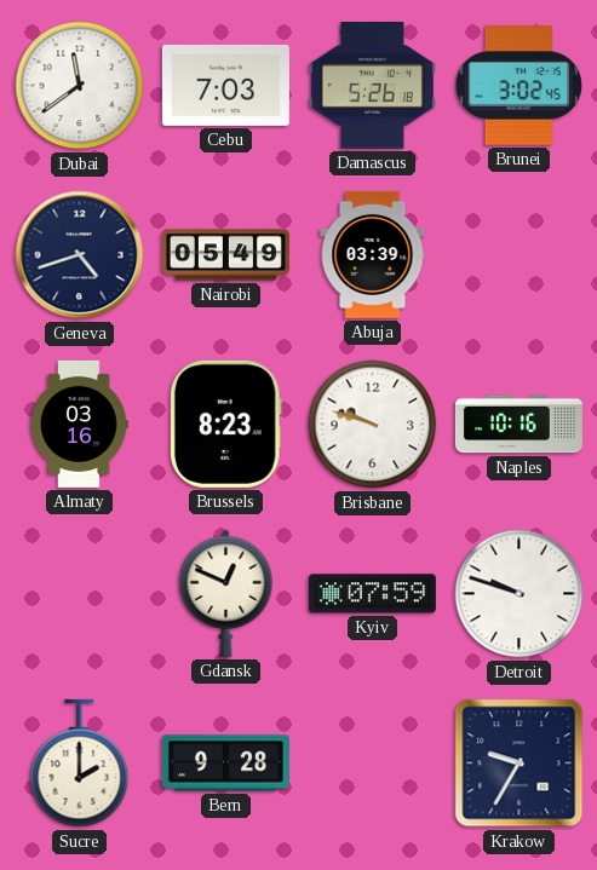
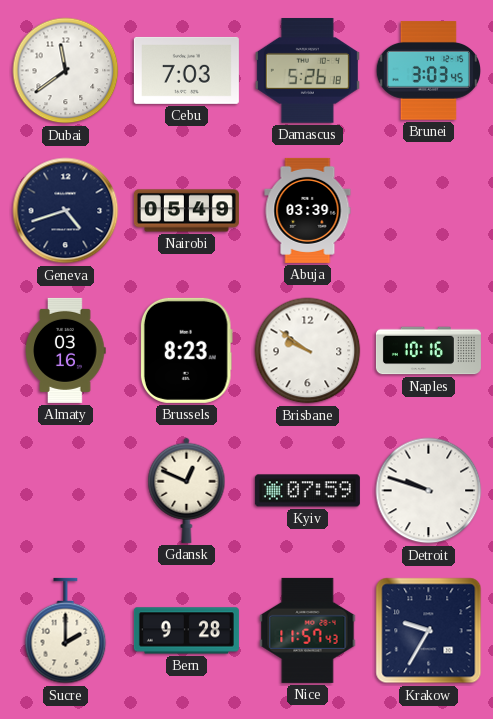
Brunei: 3:02 -> 3:03
Brisbane: 9:48 -> 9:51
Nice: none -> 11:57
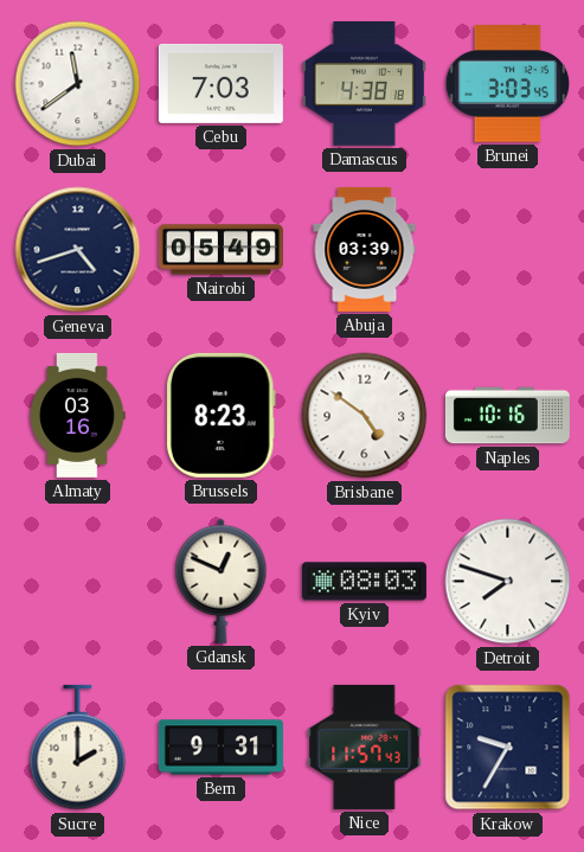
Damascus: 5:26 -> 4:38
Brisbane: 9:51 -> 4:51
Kyiv: 07:59 -> 08:03
Detroit: 9:48 -> 7:48
Bern: 9:28 -> 9:31
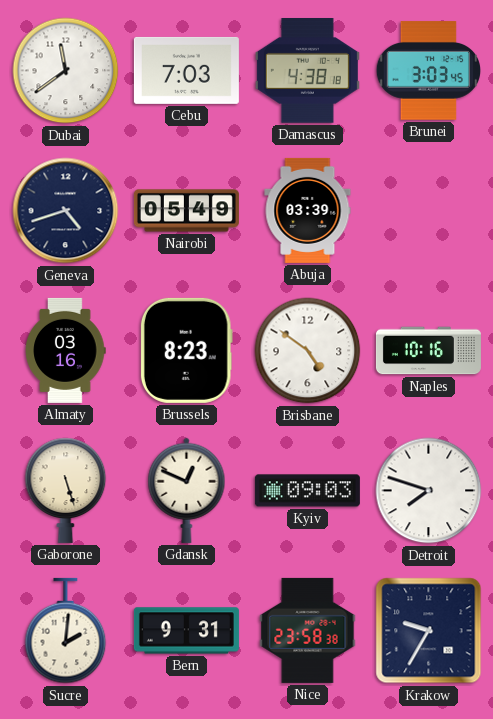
Gaborone: none -> 5:27
Kyiv: 08:03 -> 09:03
Sucre: 2:00 -> 2:01
Nice: 11:57 -> 23:58
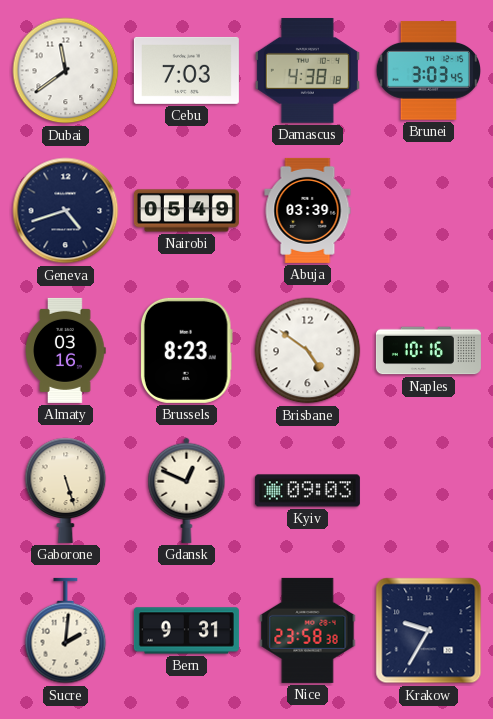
Detroit: 7:48 -> none
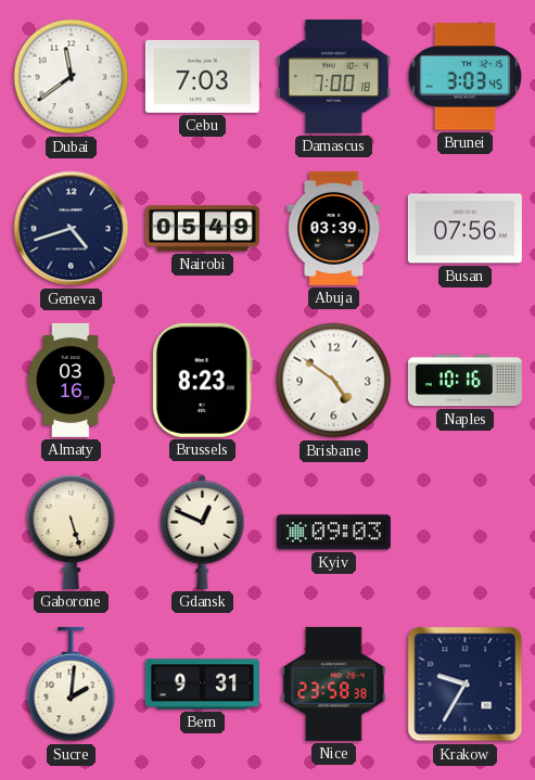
Damascus: 4:38 -> 7:00
Busan: none -> 07:56
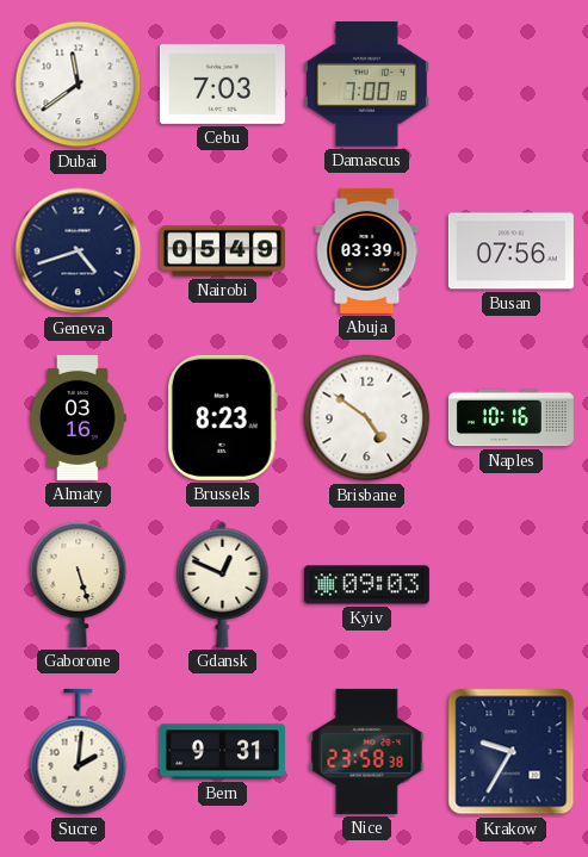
Brunei: 3:03 -> none
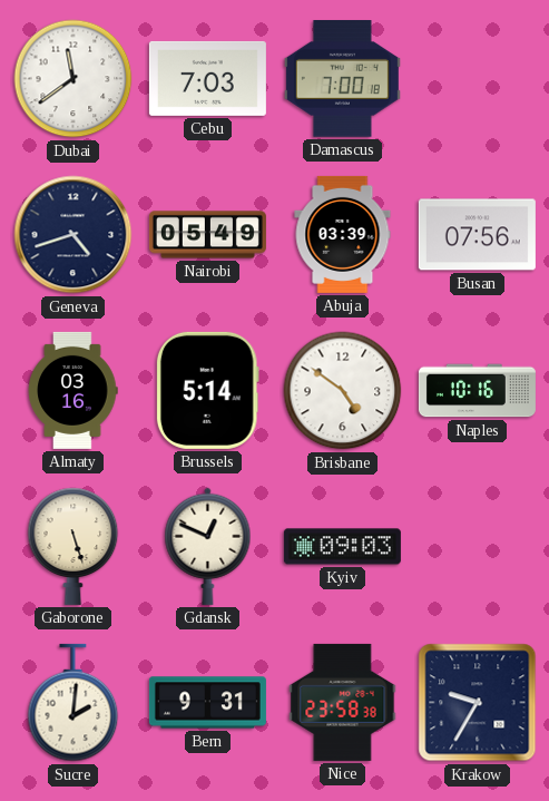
Brussels: 8:23 -> 5:14
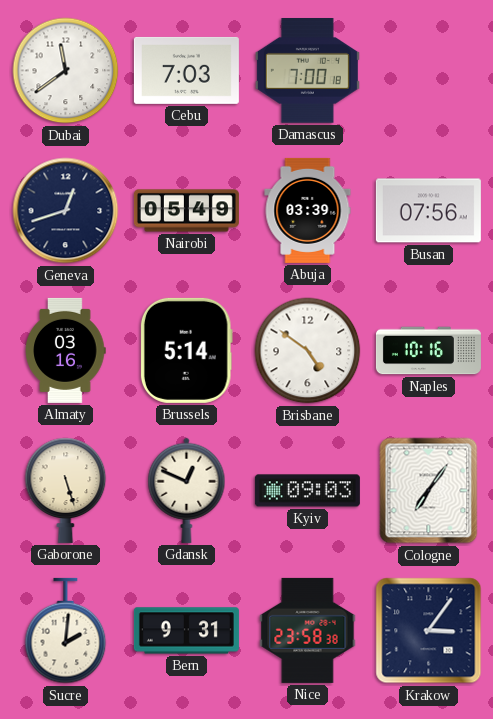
Geneva: 4:42 -> 12:42
Cologne: none -> 7:06
Krakow: 9:35 -> 3:06
